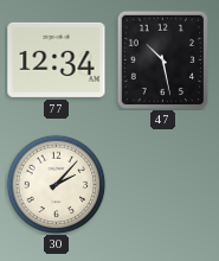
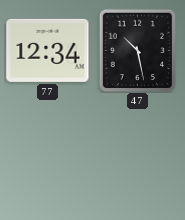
30: 2:07 -> none
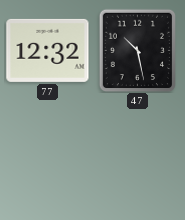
77: 12:34 -> 12:32
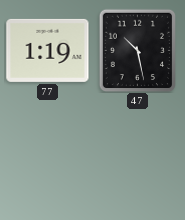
77: 12:32 -> 1:19
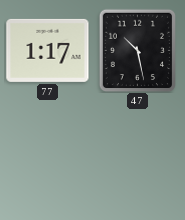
77: 1:19 -> 1:17
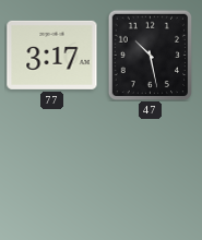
77: 1:17 -> 3:17
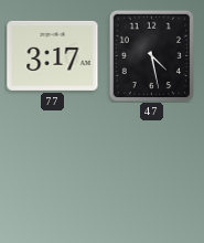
47: 10:28 -> 4:28
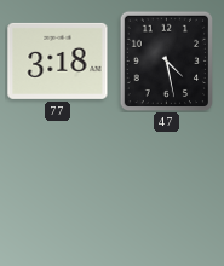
77: 3:17 -> 3:18
